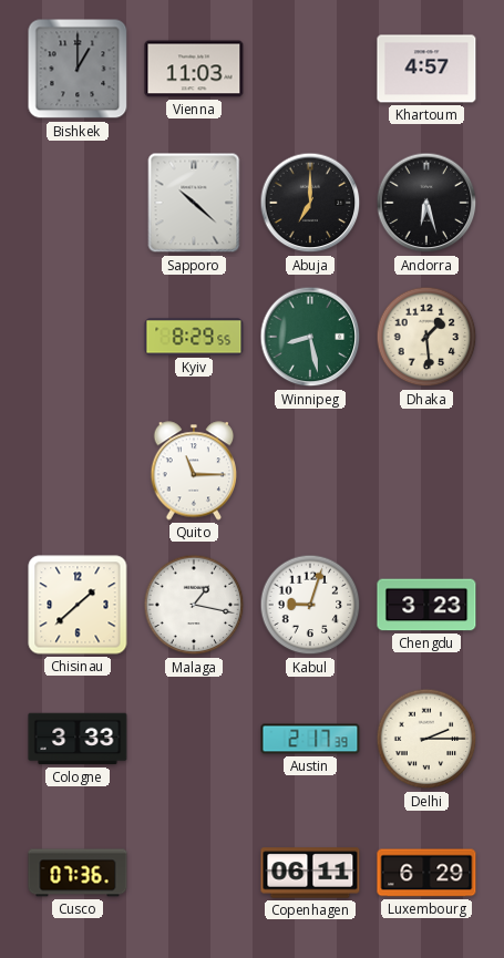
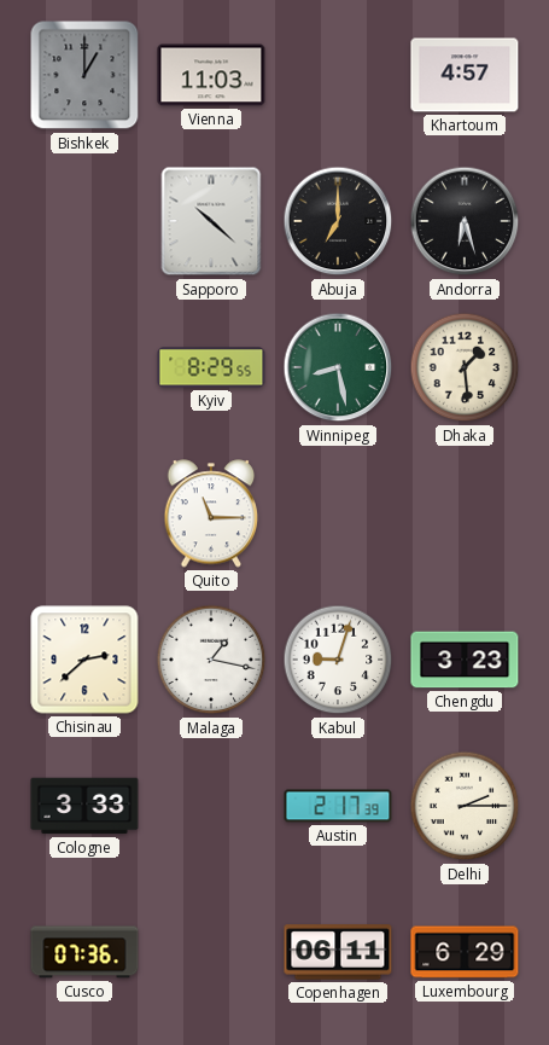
Chisinau: 1:38 -> 2:38
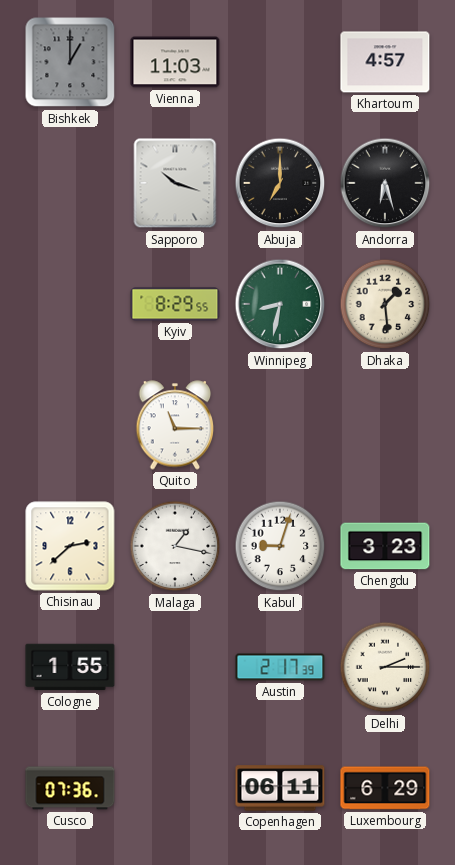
Sapporo: 10:22 -> 10:18
Winnipeg: 8:28 -> 8:32
Cologne: 3:33 -> 1:55
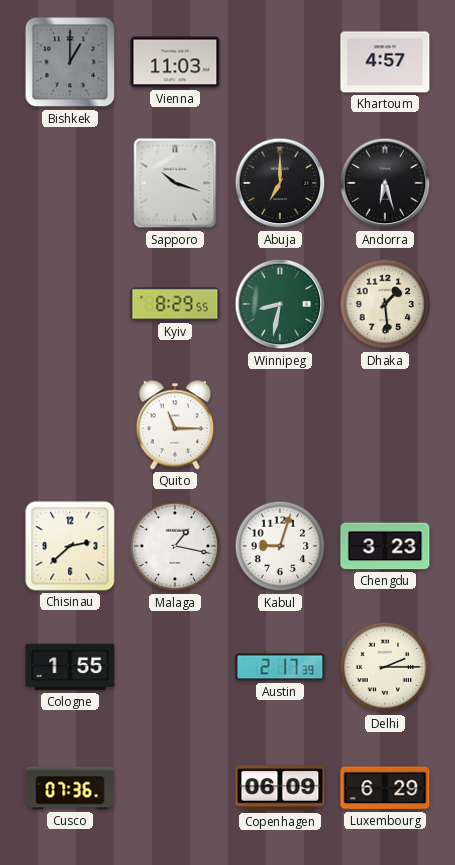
Copenhagen: 06:11 -> 06:09
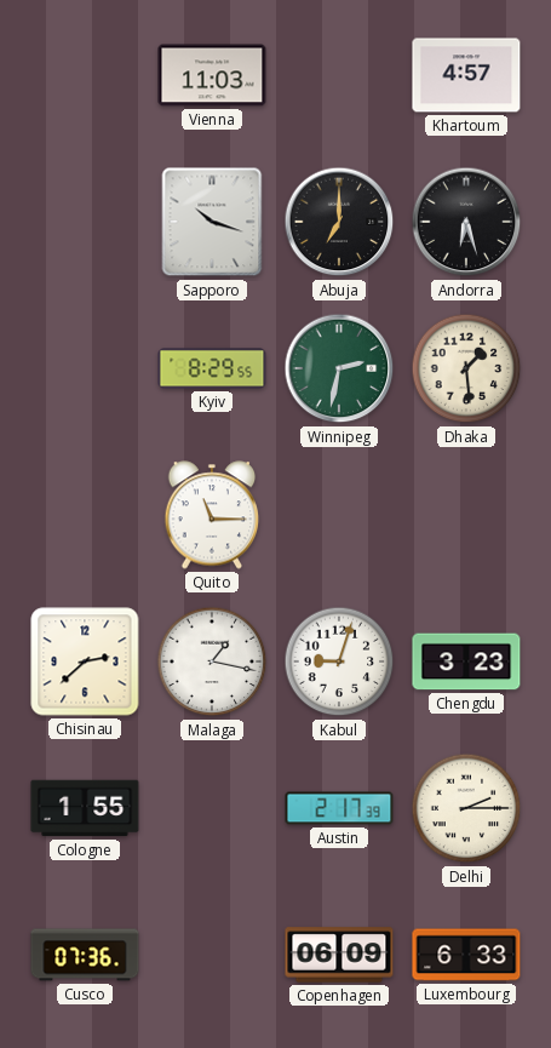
Bishkek: 1:00 -> none
Winnipeg: 8:32 -> 2:32
Luxembourg: 6:29 -> 6:33
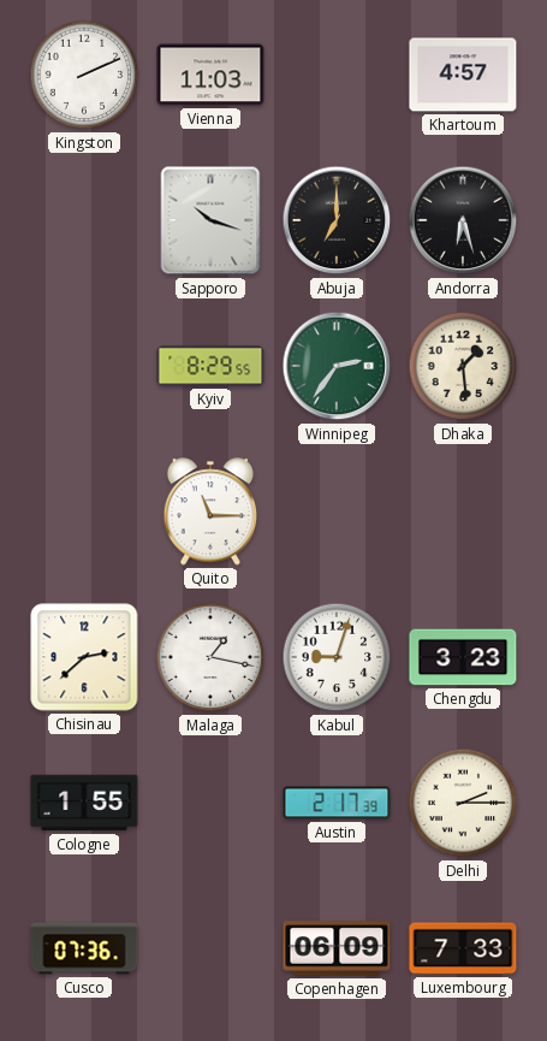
Kingston: none -> 2:11
Winnipeg: 2:32 -> 2:36
Luxembourg: 6:33 -> 7:33
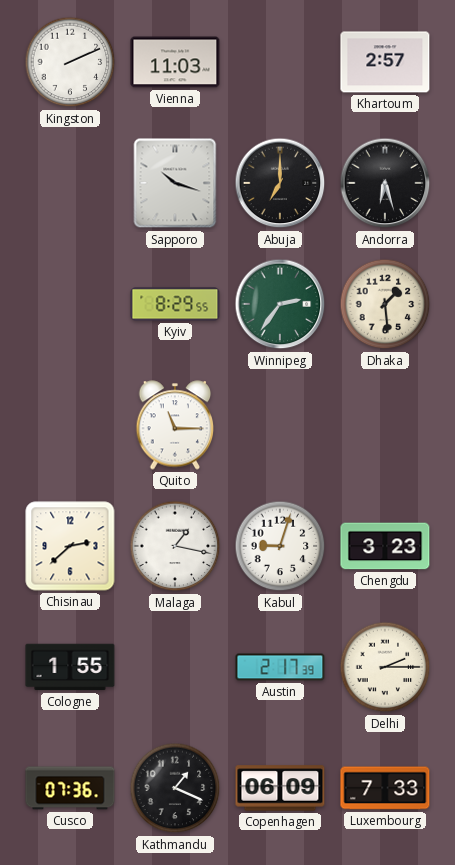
Khartoum: 4:57 -> 2:57
Kathmandu: none -> 1:19
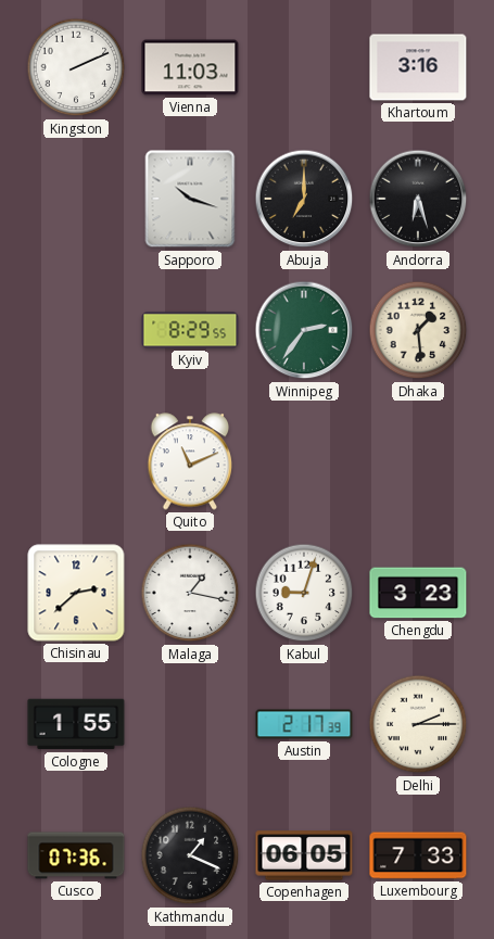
Khartoum: 2:57 -> 3:16
Quito: 11:15 -> 11:11
Copenhagen: 06:09 -> 06:05
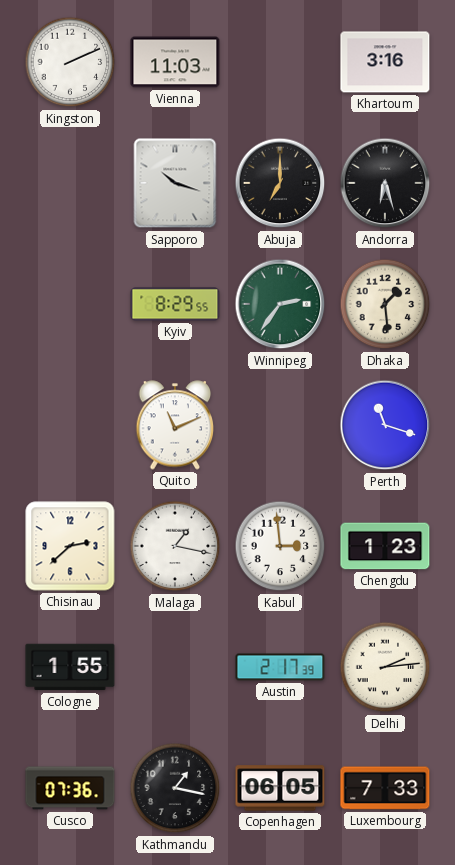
Perth: none -> 11:18
Kabul: 9:03 -> 2:59
Chengdu: 3:23 -> 1:23
Delhi: 2:15 -> 2:14
Kathmandu: 1:19 -> 1:17
